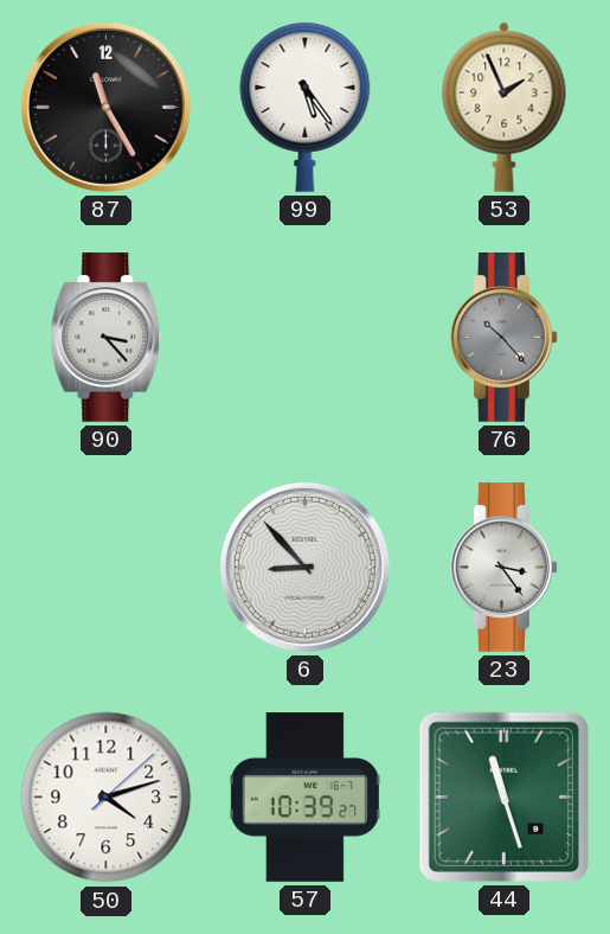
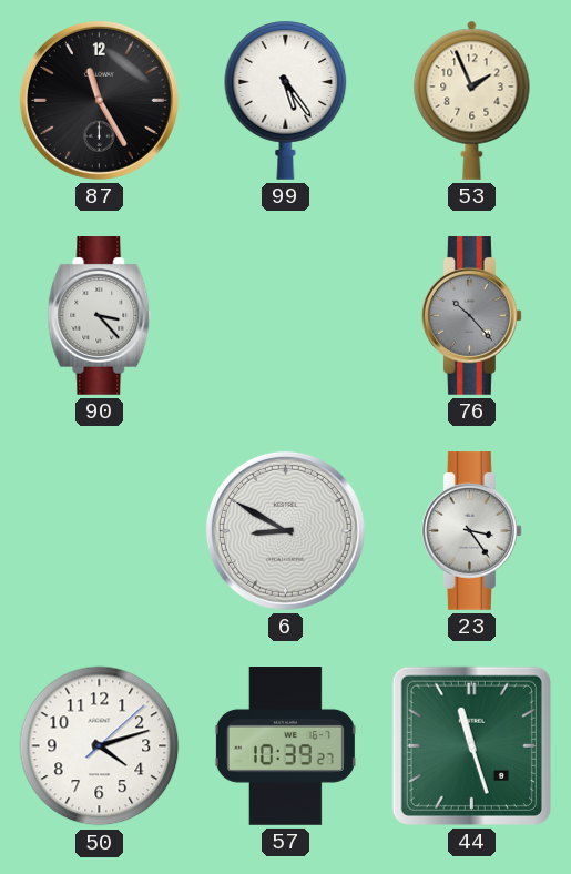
6: 8:53 -> 8:50
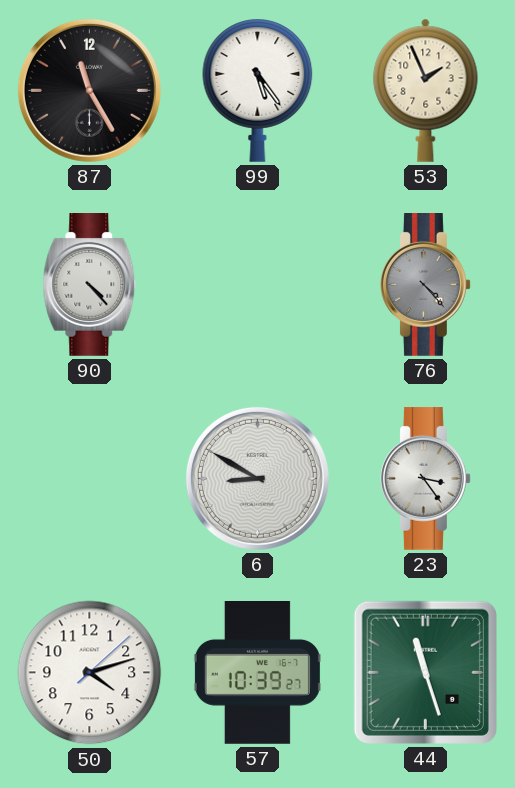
90: 3:23 -> 4:23
76: 10:23 -> 4:23
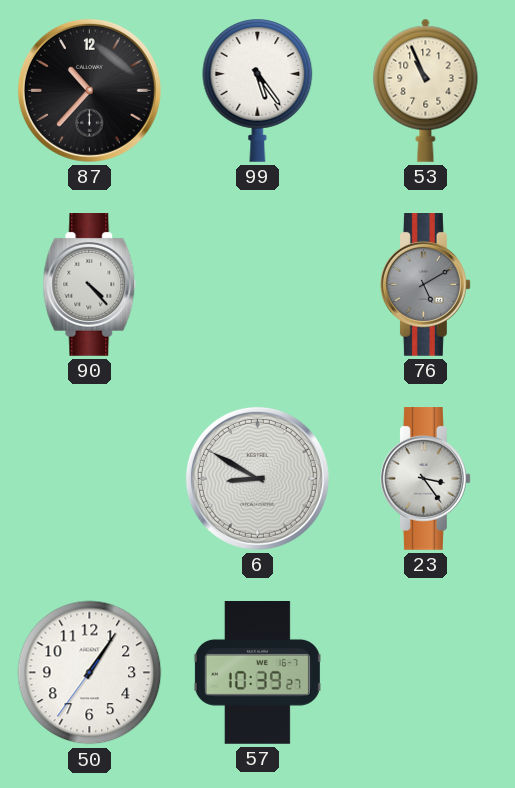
87: 11:25 -> 10:37
53: 1:56 -> 10:56
76: 4:23 -> 5:10
50: 4:12 -> 1:05
44: 11:27 -> none
